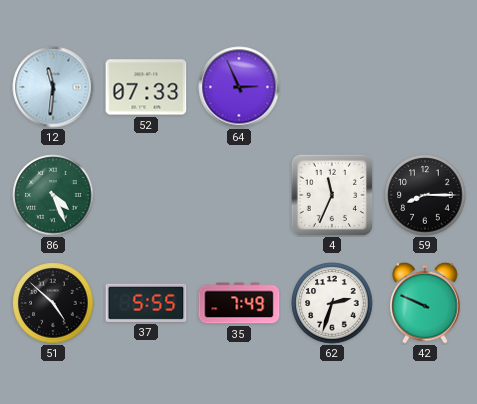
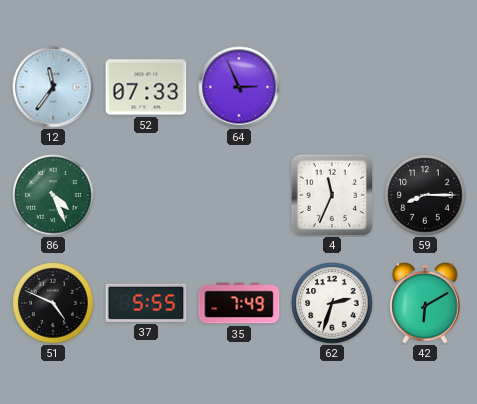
12: 11:31 -> 11:36
51: 4:52 -> 4:49
42: 9:49 -> 6:10
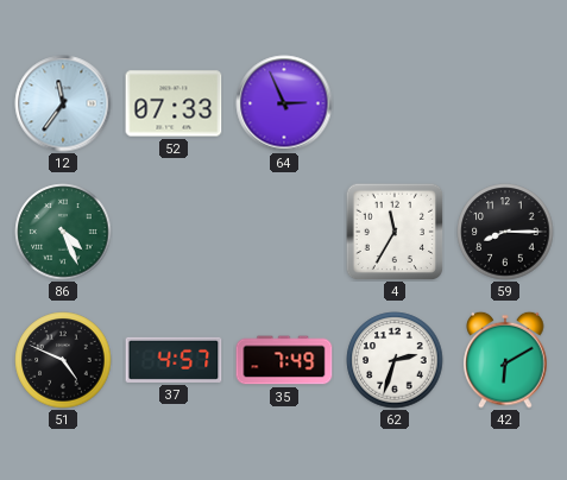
4: 11:34 -> 11:35
37: 5:55 -> 4:57
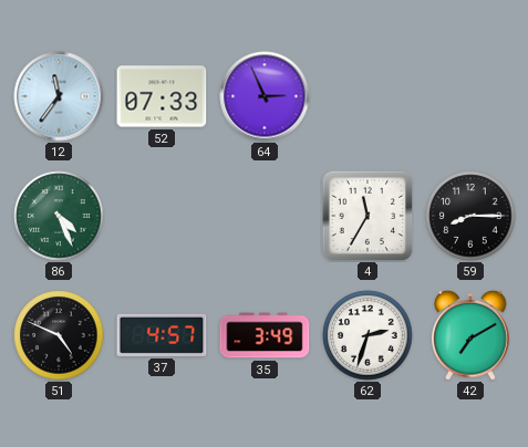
35: 7:49 -> 3:49
42: 6:10 -> 7:10
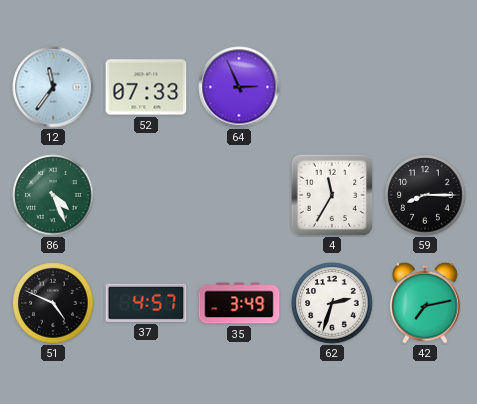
42: 7:10 -> 7:13
